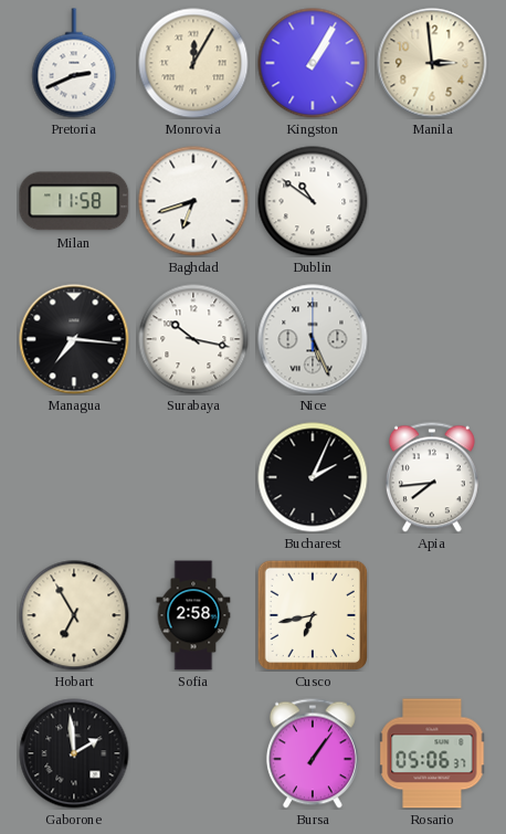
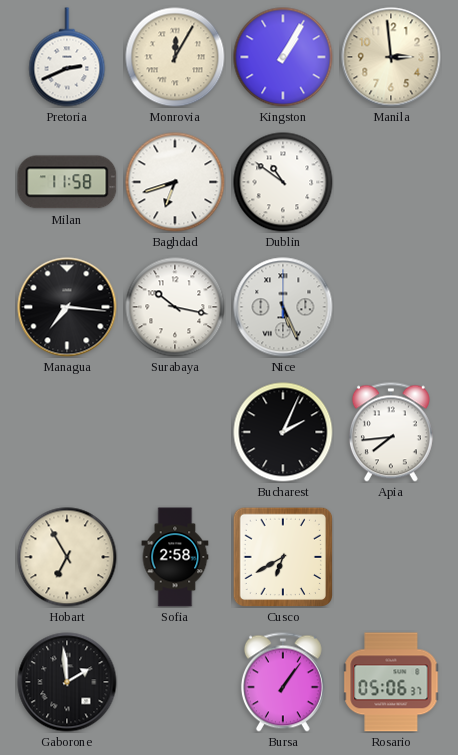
Cusco: 6:43 -> 6:40
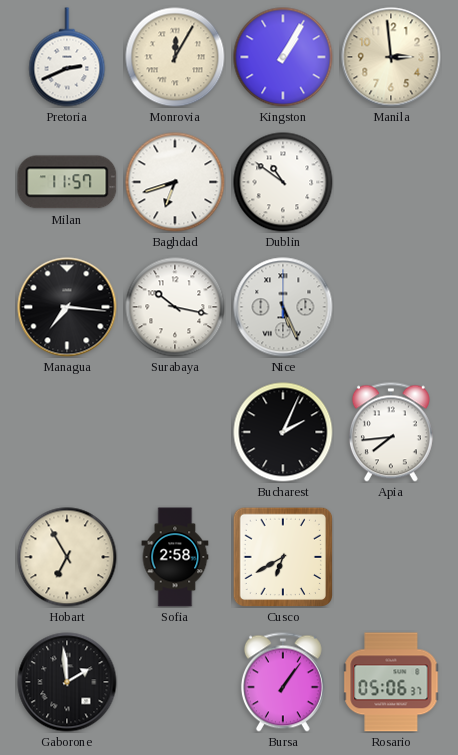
Milan: 11:58 -> 11:57
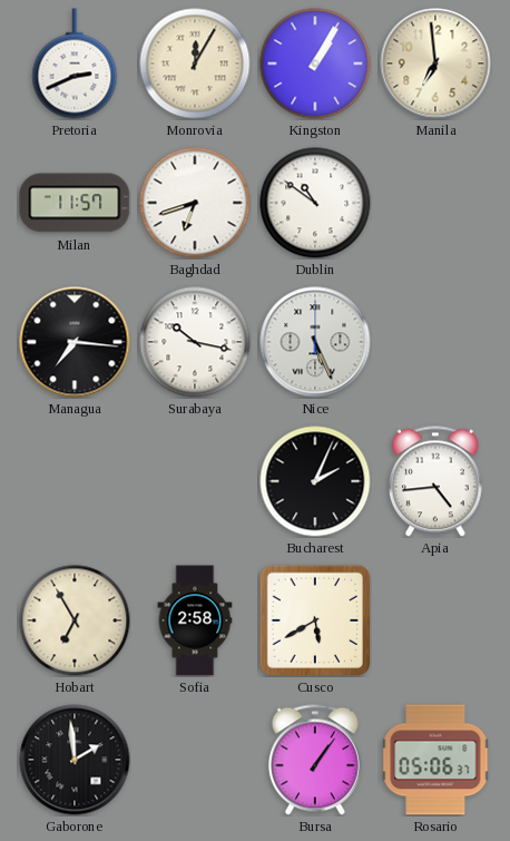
Manila: 2:59 -> 6:59
Apia: 7:44 -> 4:44
Cusco: 6:40 -> 5:40
